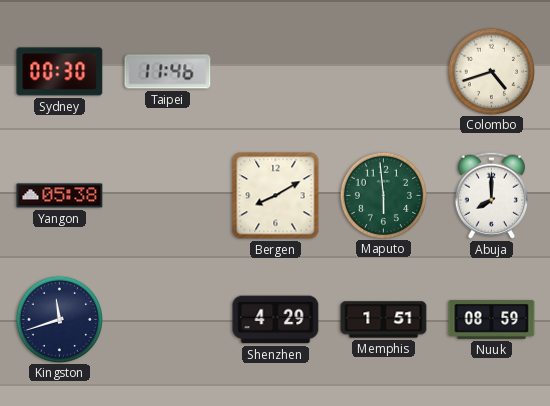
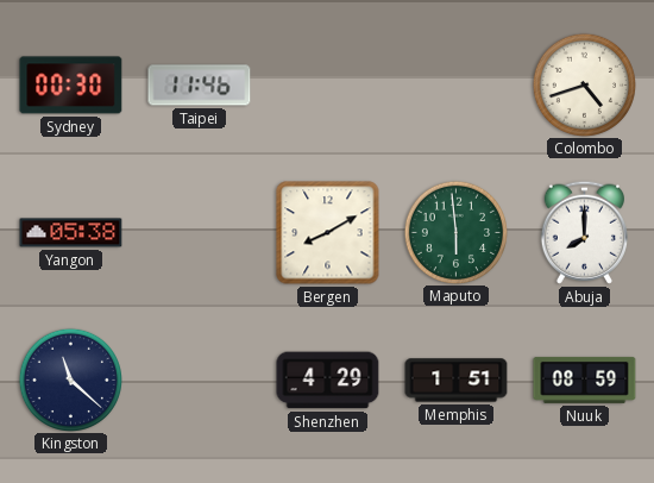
Kingston: 11:42 -> 11:22
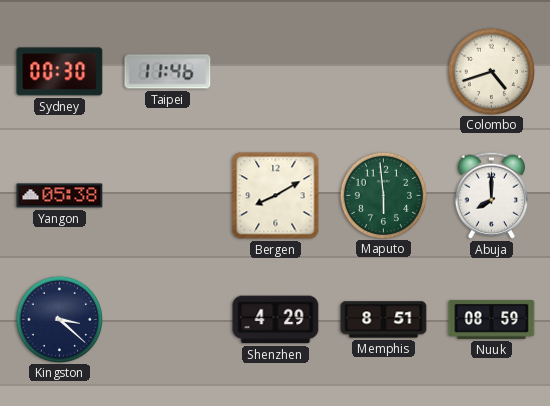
Kingston: 11:22 -> 3:22
Memphis: 1:51 -> 8:51
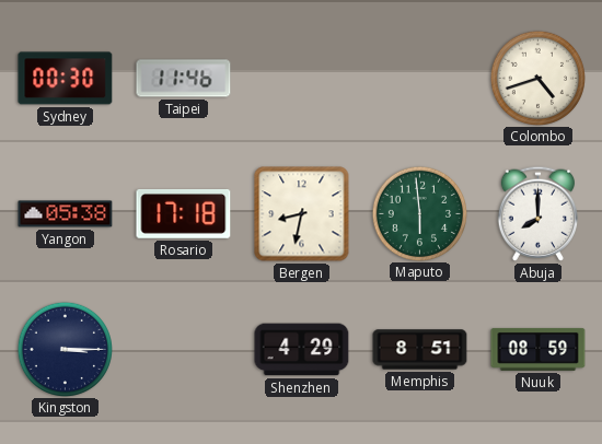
Rosario: none -> 17:18
Bergen: 8:10 -> 8:32
Kingston: 3:22 -> 3:15
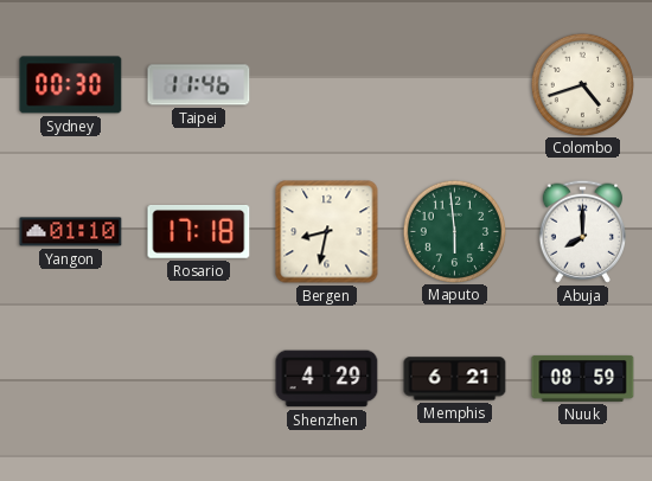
Yangon: 05:38 -> 01:10
Kingston: 3:15 -> none
Memphis: 8:51 -> 6:21
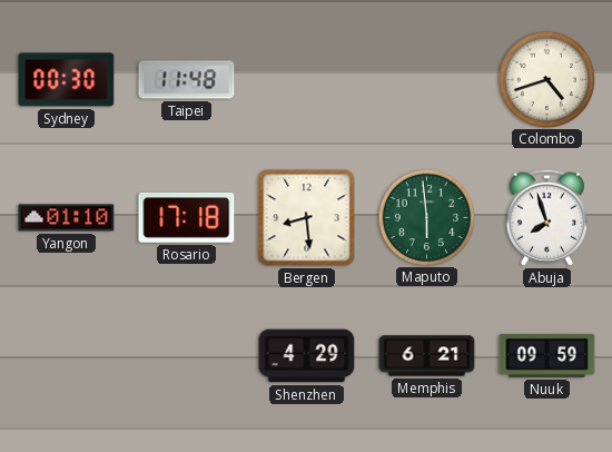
Taipei: 11:46 -> 11:48
Bergen: 8:32 -> 8:29
Abuja: 8:00 -> 7:57
Nuuk: 08:59 -> 09:59
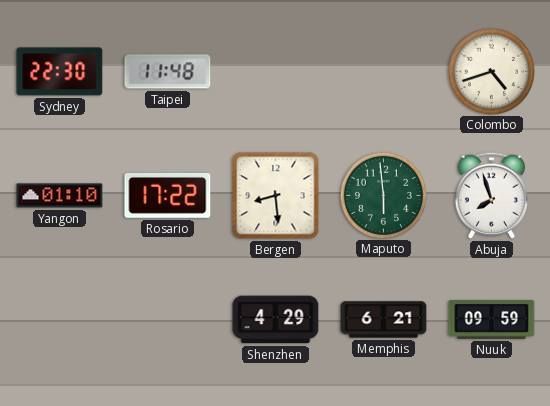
Sydney: 00:30 -> 22:30
Rosario: 17:18 -> 17:22
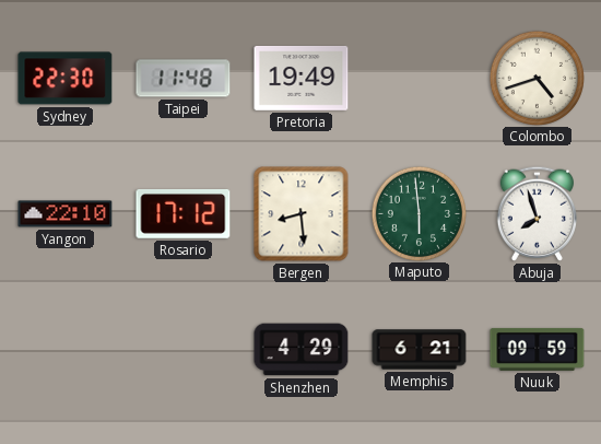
Pretoria: none -> 19:49
Yangon: 01:10 -> 22:10
Rosario: 17:22 -> 17:12
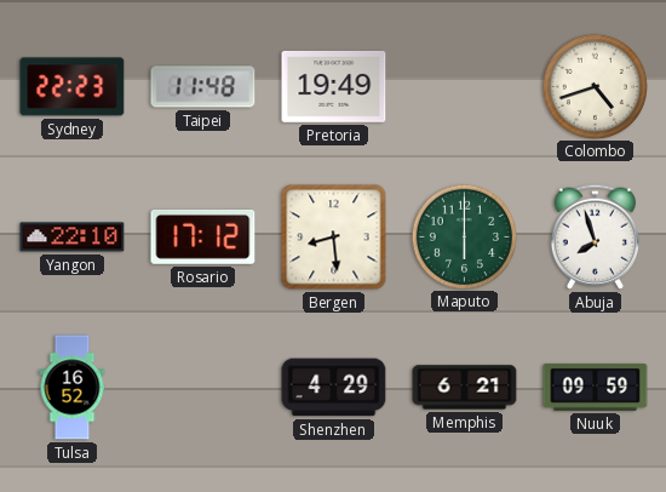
Sydney: 22:30 -> 22:23
Maputo: 5:59 -> 6:00
Tulsa: none -> 16:52
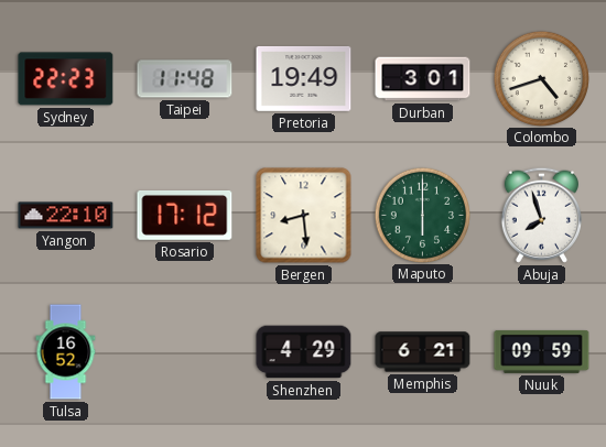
Durban: none -> 3:01
